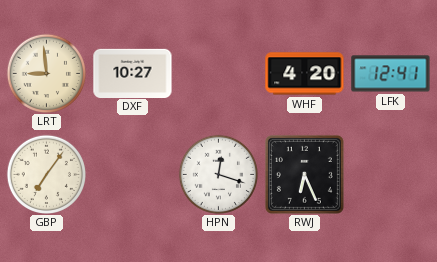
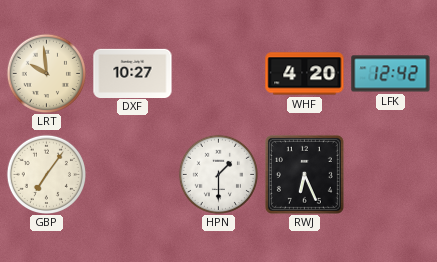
LRT: 8:59 -> 9:59
LFK: 12:41 -> 12:42
HPN: 12:18 -> 1:30
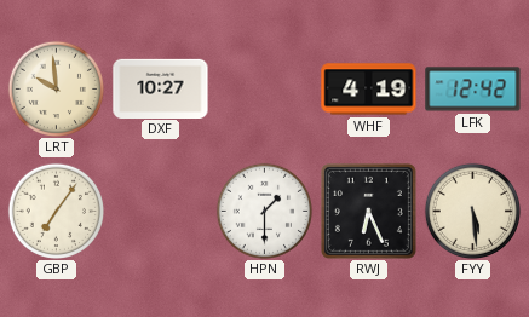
WHF: 4:20 -> 4:19
FYY: none -> 5:29
